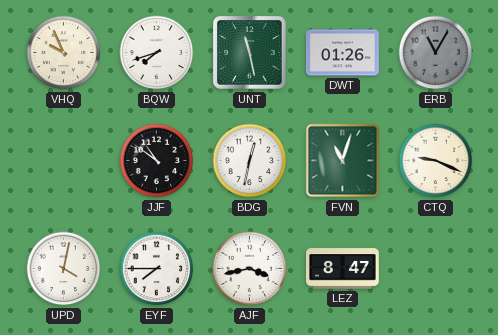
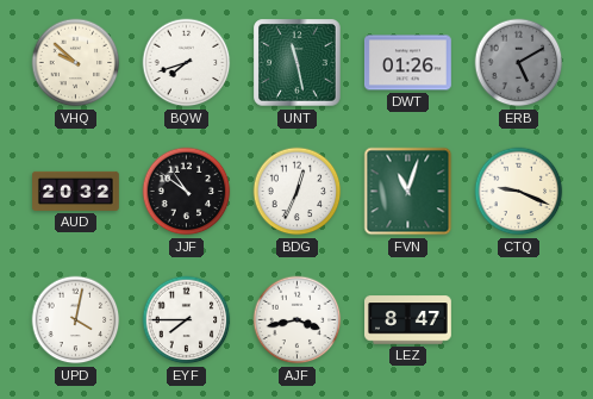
VHQ: 9:56 -> 9:52
ERB: 11:05 -> 5:10
AUD: none -> 20:32
BDG: 12:32 -> 12:34
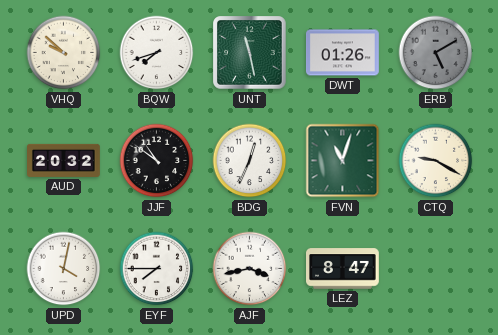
CTQ: 9:19 -> 9:20
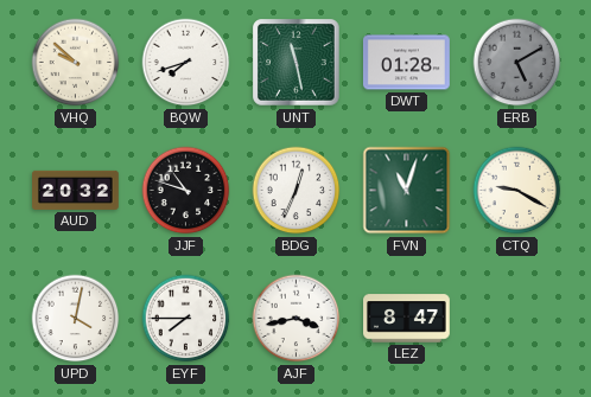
DWT: 01:26 -> 01:28
JJF: 10:51 -> 10:48
